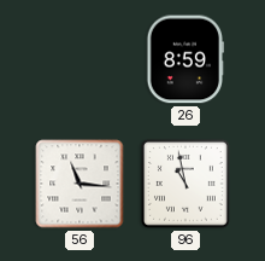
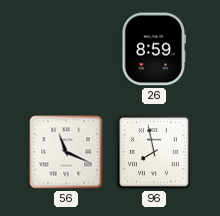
56: 11:16 -> 11:19
96: 10:58 -> 7:58
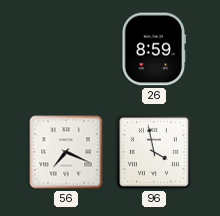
56: 11:19 -> 7:19
96: 7:58 -> 3:58
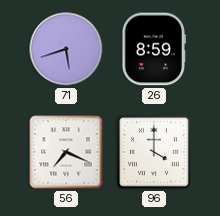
71: none -> 5:42
96: 3:58 -> 4:00
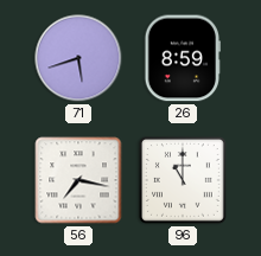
56: 7:19 -> 7:17
96: 4:00 -> 11:00
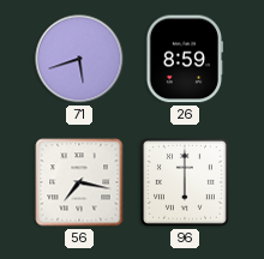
96: 11:00 -> 6:00
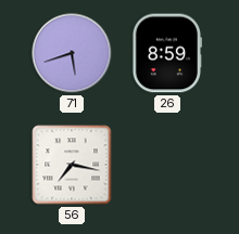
96: 6:00 -> none
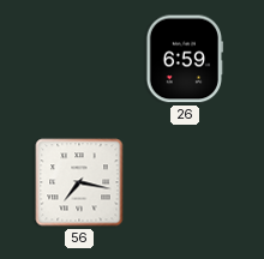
71: 5:42 -> none
26: 8:59 -> 6:59
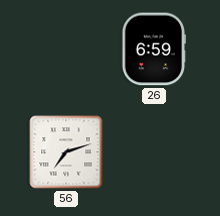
56: 7:17 -> 7:12
